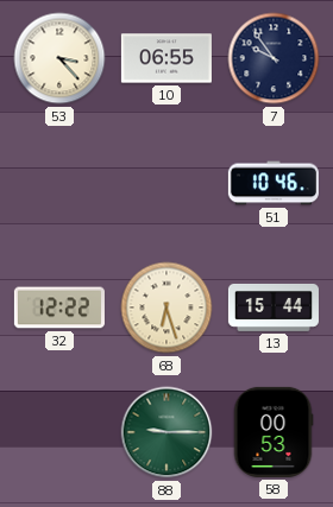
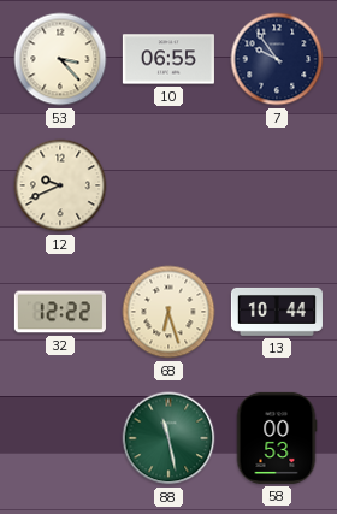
12: none -> 9:41
51: 10:46 -> none
13: 15:44 -> 10:44
88: 9:15 -> 11:28
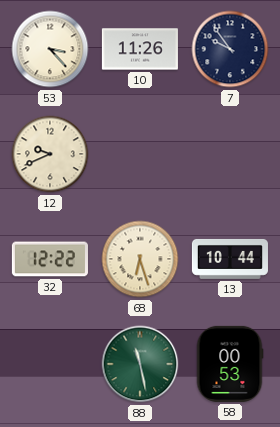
10: 06:55 -> 11:26
